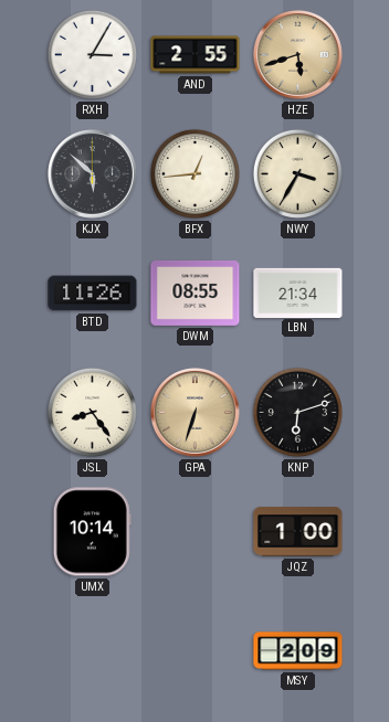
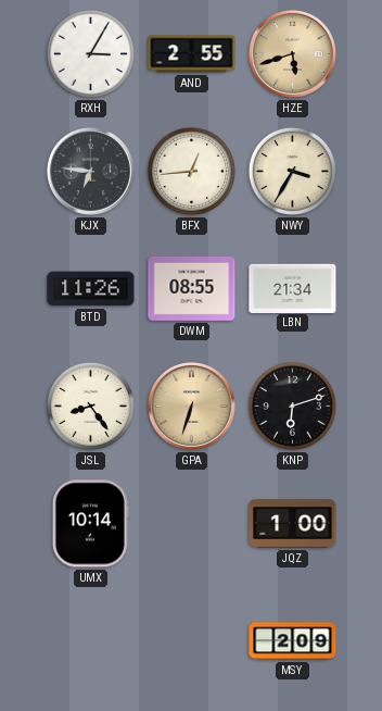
KJX: 5:52 -> 6:46
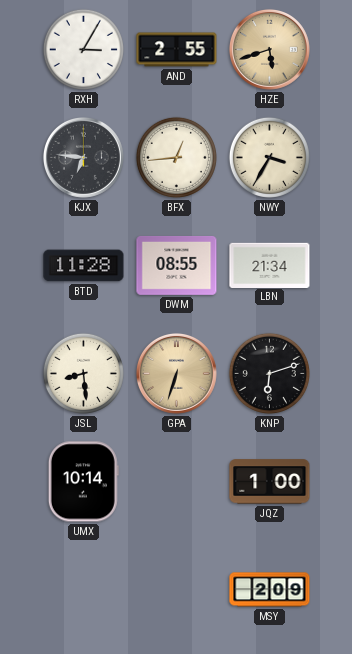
BTD: 11:26 -> 11:28
JSL: 8:24 -> 8:29
